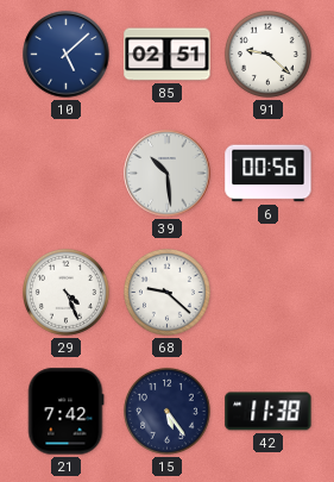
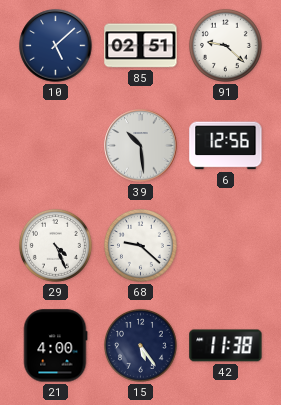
6: 00:56 -> 12:56
21: 7:42 -> 4:00
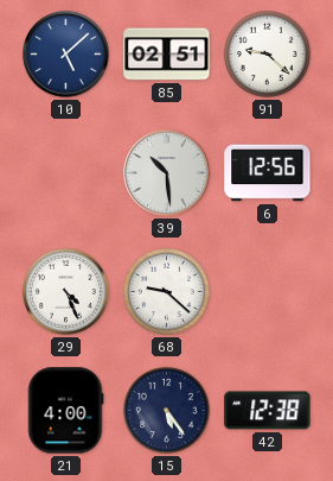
42: 11:38 -> 12:38
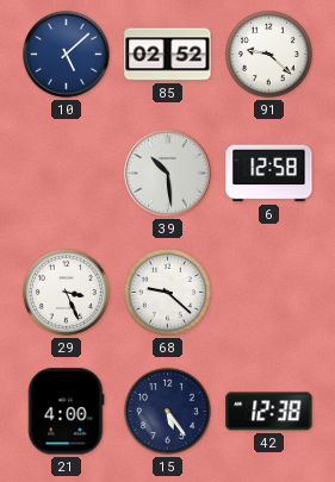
85: 02:51 -> 02:52
6: 12:56 -> 12:58
29: 4:26 -> 3:26
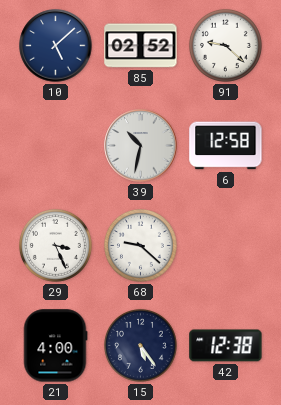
39: 10:29 -> 10:32
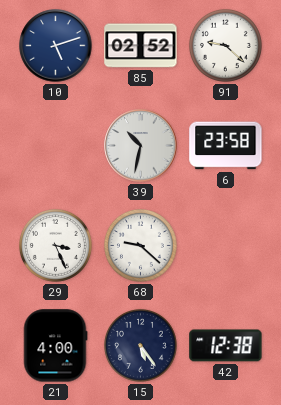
10: 5:08 -> 5:12
6: 12:58 -> 23:58
